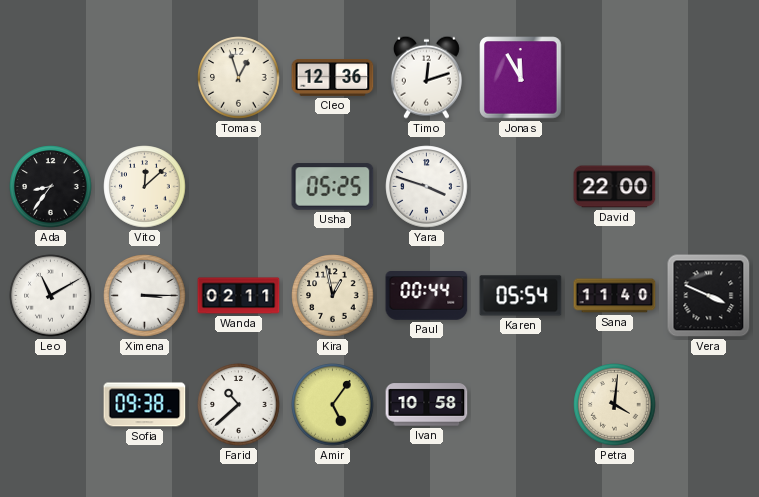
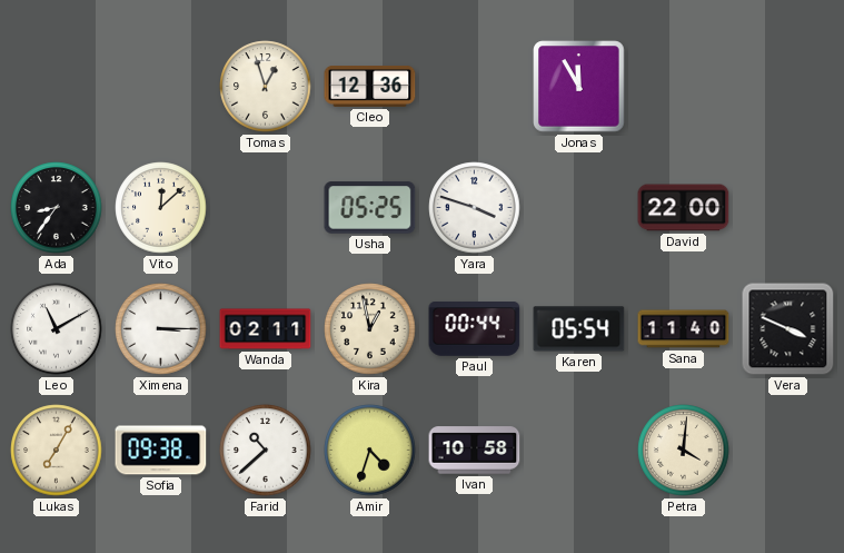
Timo: 12:12 -> none
Lukas: none -> 7:05
Amir: 5:06 -> 4:33
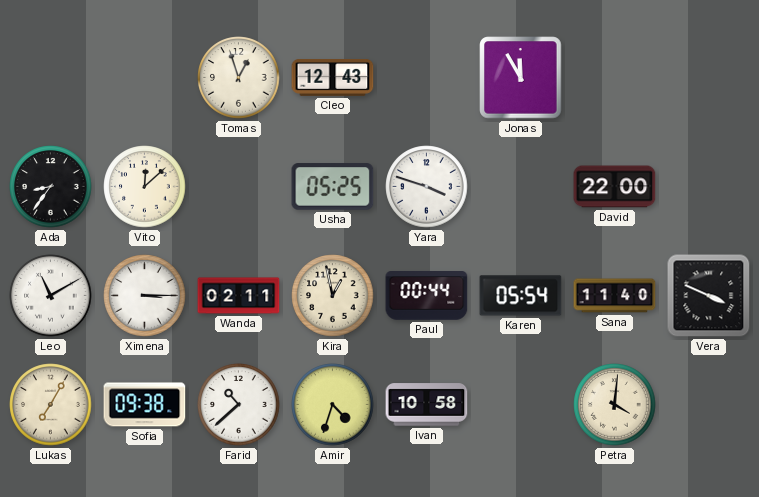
Cleo: 12:36 -> 12:43
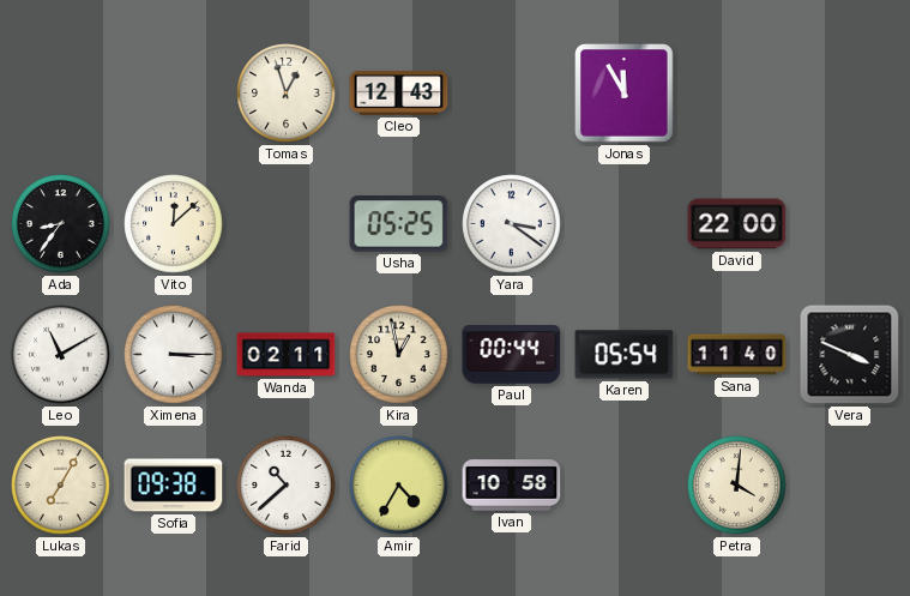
Yara: 3:48 -> 3:21
Amir: 4:33 -> 4:35
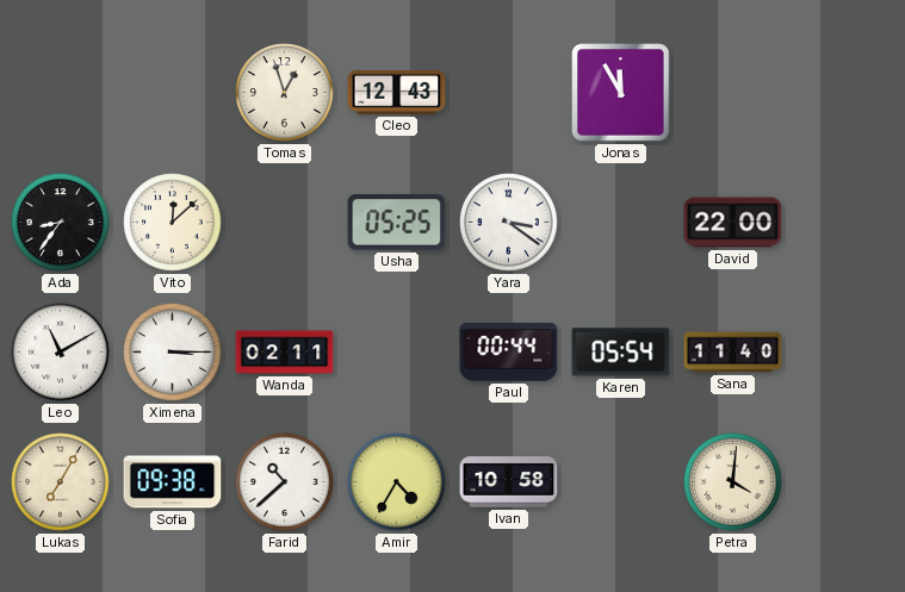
Kira: 12:58 -> none
Vera: 3:49 -> none
